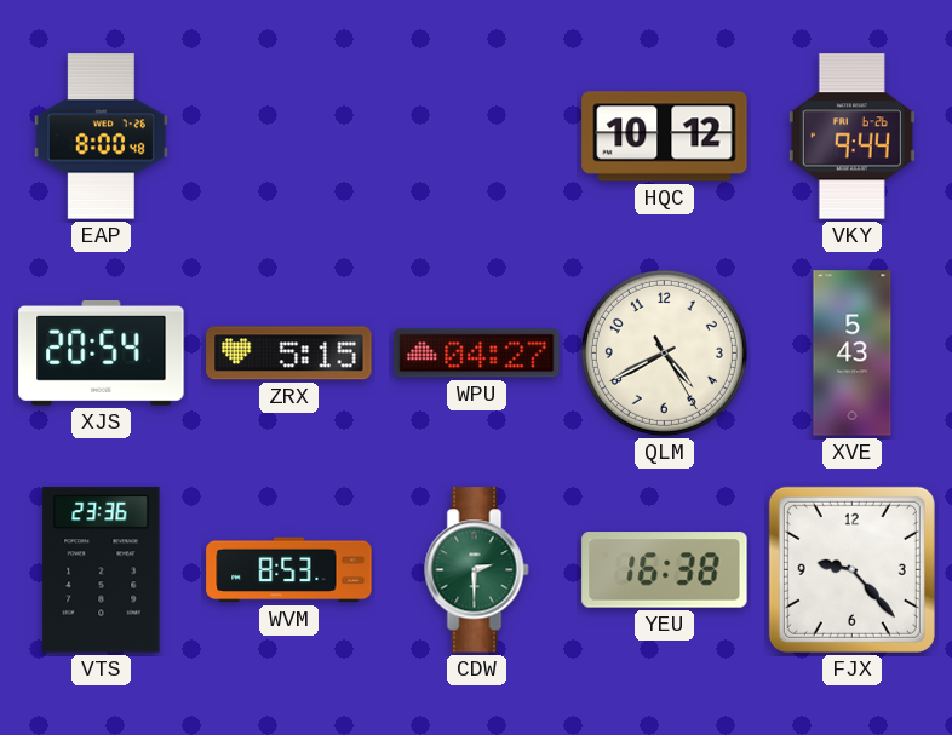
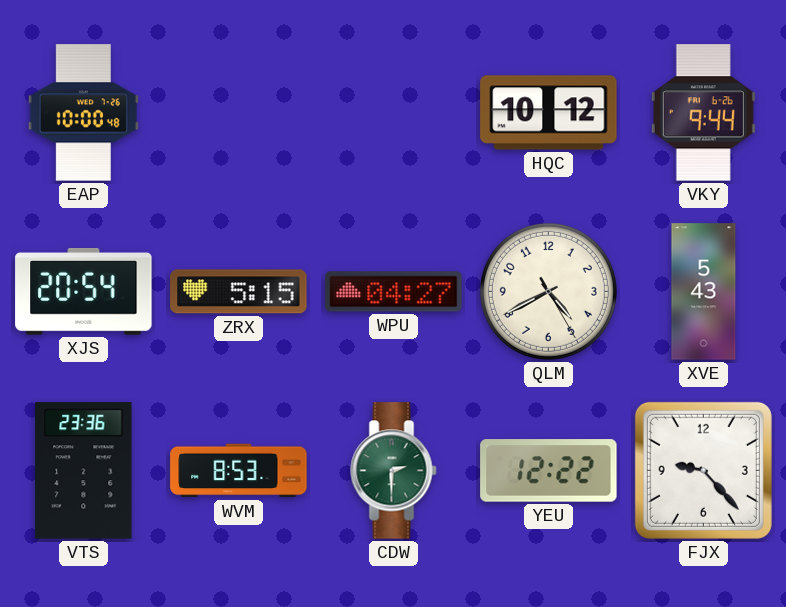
EAP: 8:00 -> 10:00
YEU: 16:38 -> 12:22
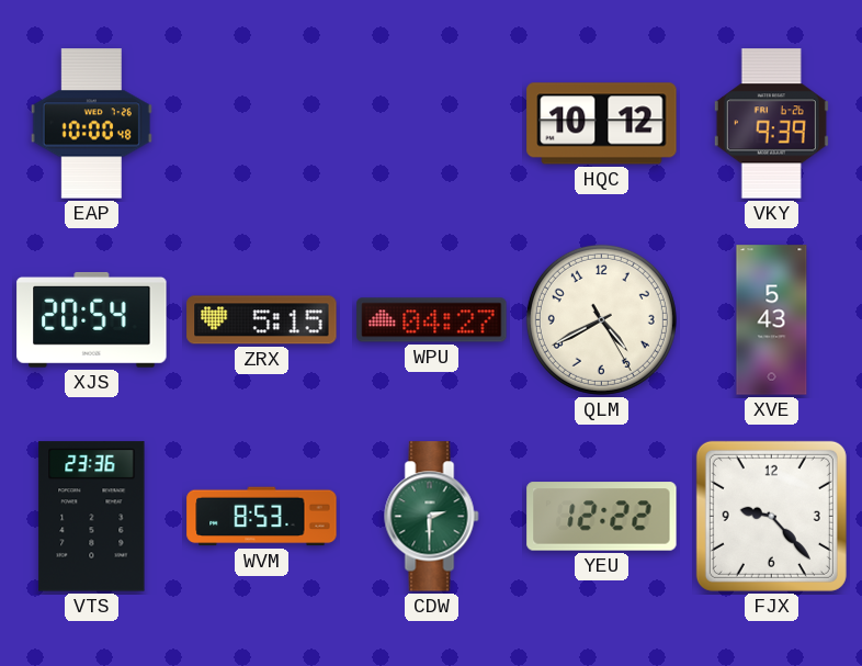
VKY: 9:44 -> 9:39
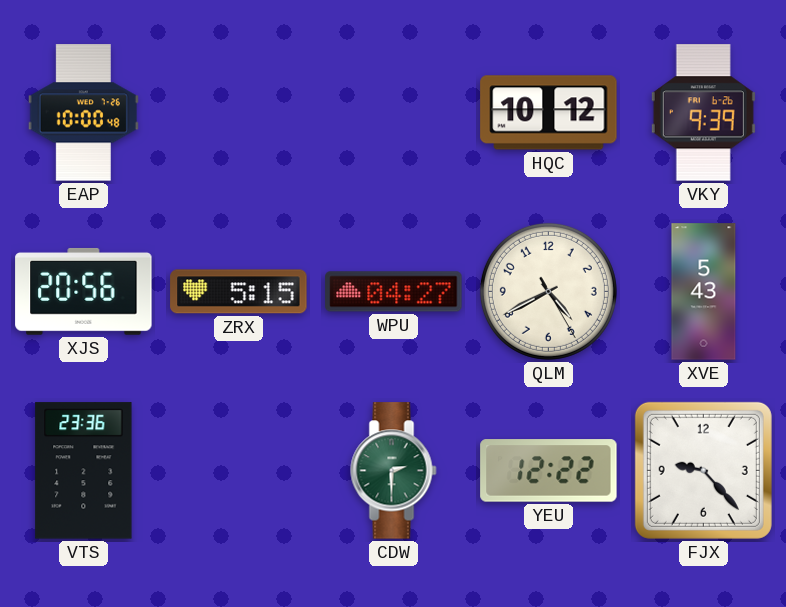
XJS: 20:54 -> 20:56
WVM: 8:53 -> none
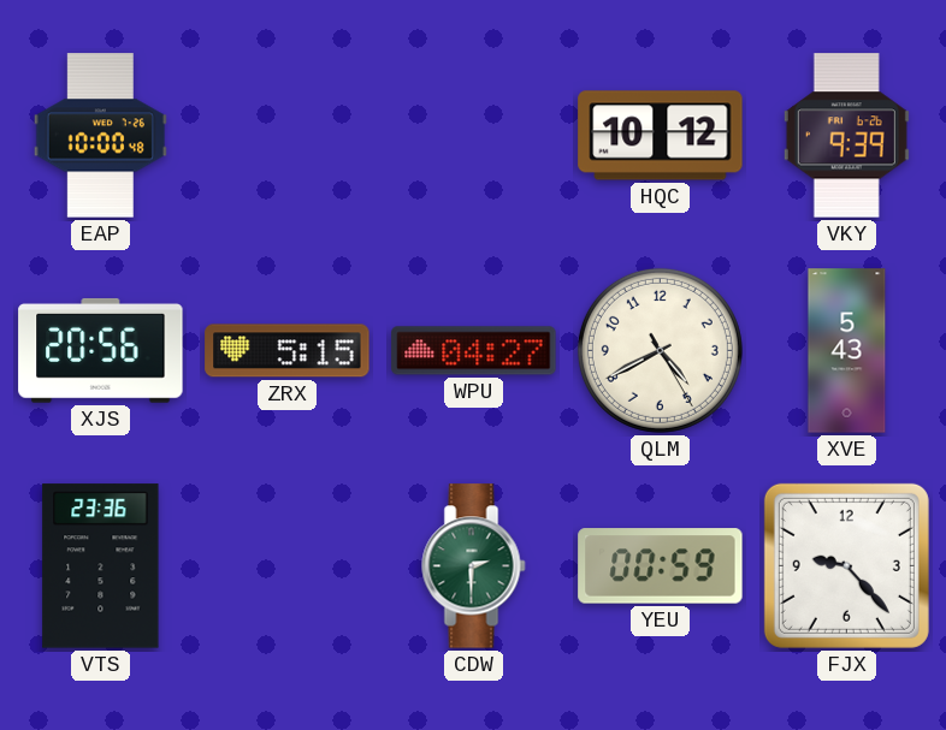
YEU: 12:22 -> 00:59
